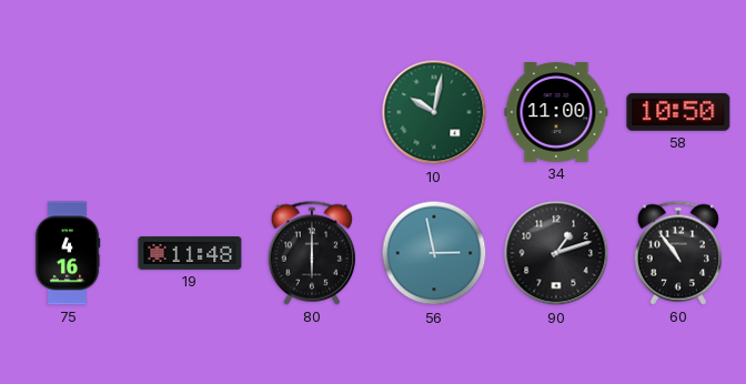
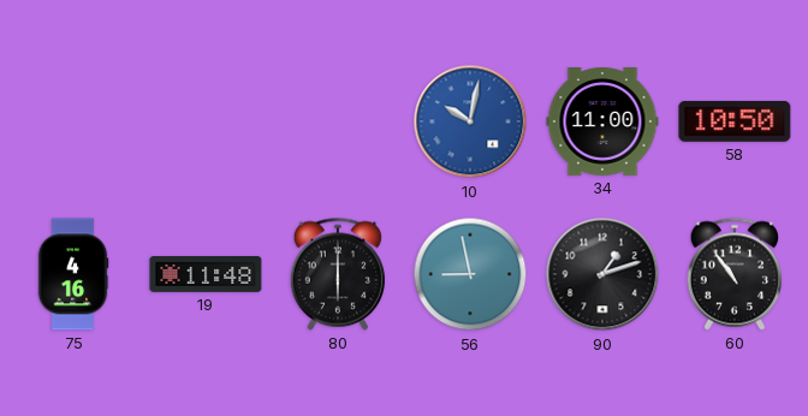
10 dial: green -> blue
56: 2:58 -> 8:58
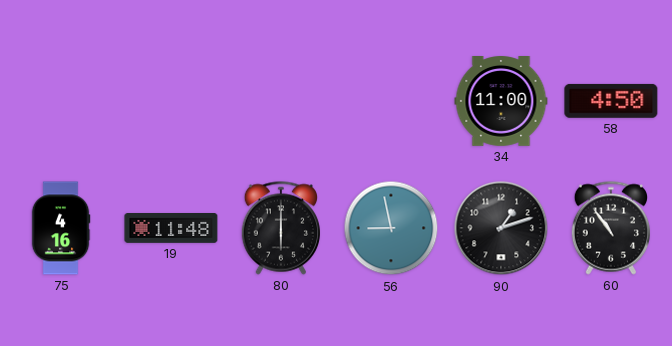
10: 10:02 -> none
58: 10:50 -> 4:50
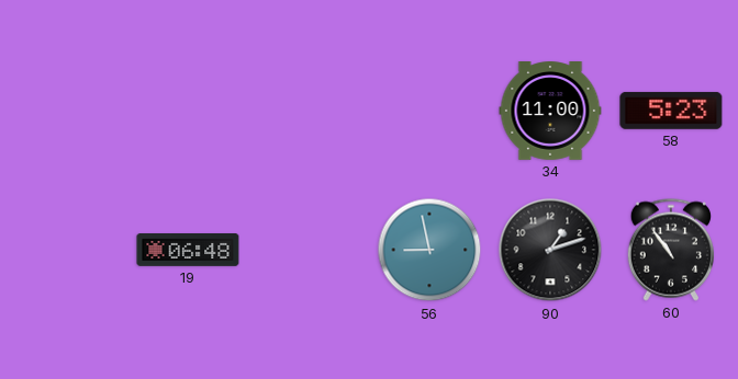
58: 4:50 -> 5:23
75: 4:16 -> none
19: 11:48 -> 06:48
80: 6:00 -> none
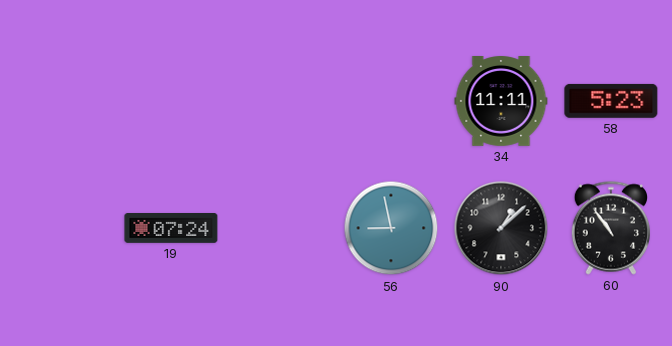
34: 11:00 -> 11:11
19: 06:48 -> 07:24
90: 1:12 -> 1:08
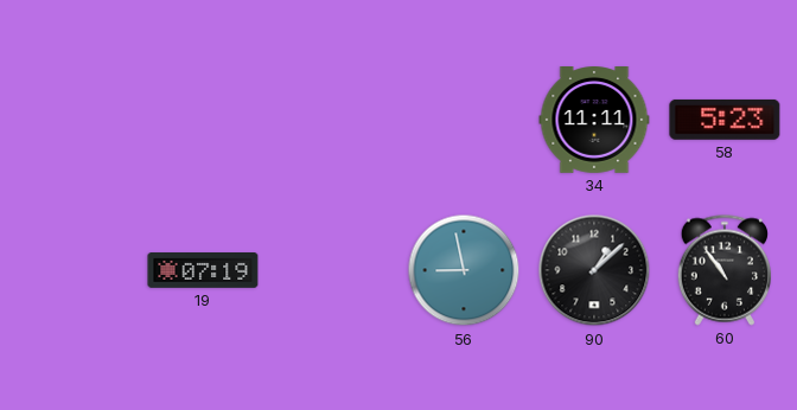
19: 07:24 -> 07:19
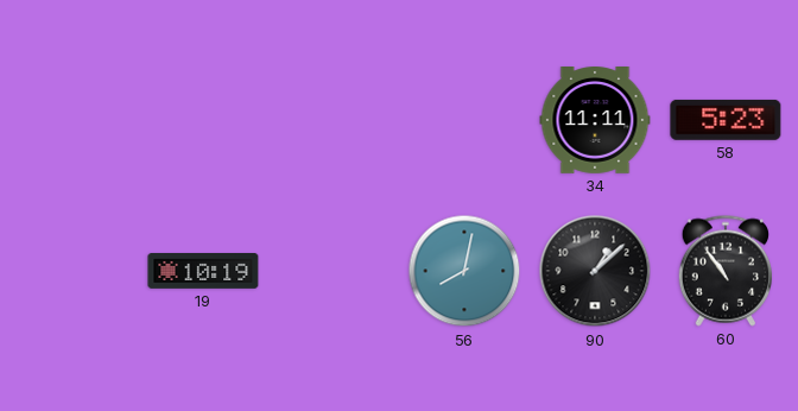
19: 07:19 -> 10:19
56: 8:58 -> 8:02
